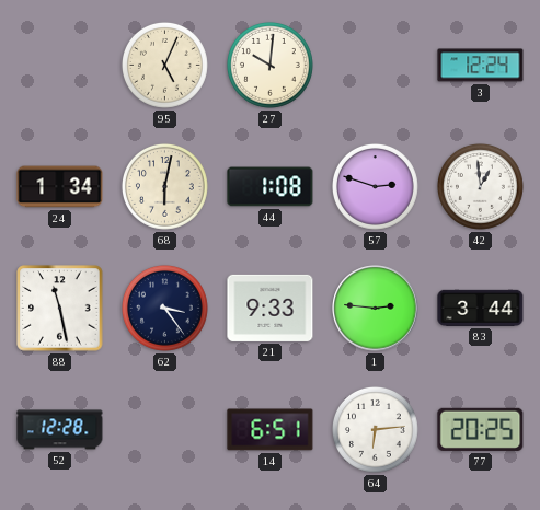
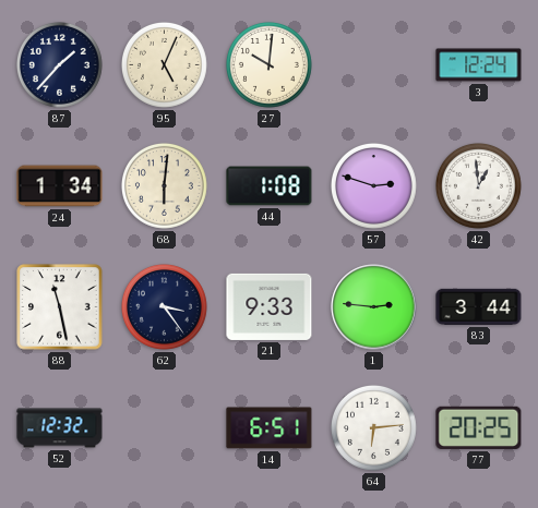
87: none -> 1:37
68: 6:02 -> 6:01
52: 12:28 -> 12:32
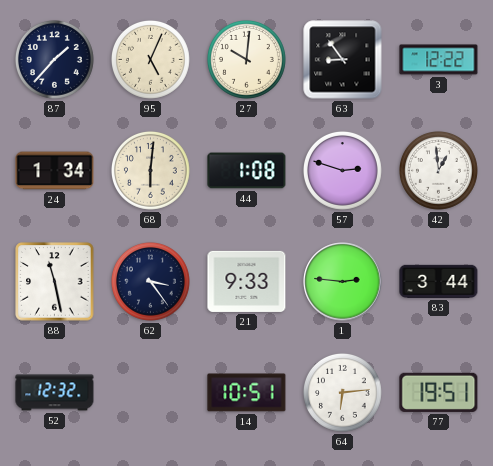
63: none -> 8:54
3: 12:24 -> 12:22
14: 6:51 -> 10:51
77: 20:25 -> 19:51
